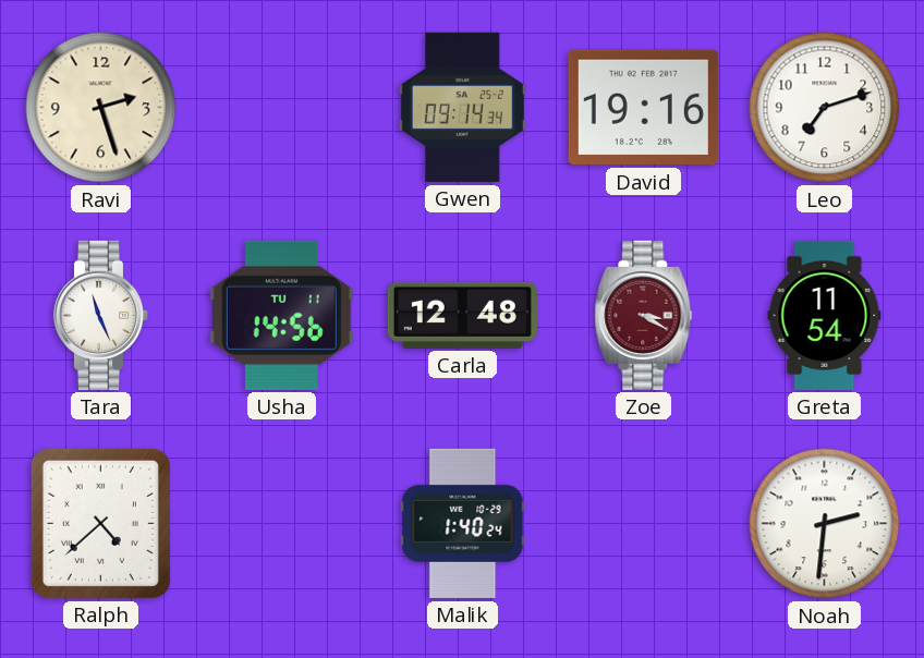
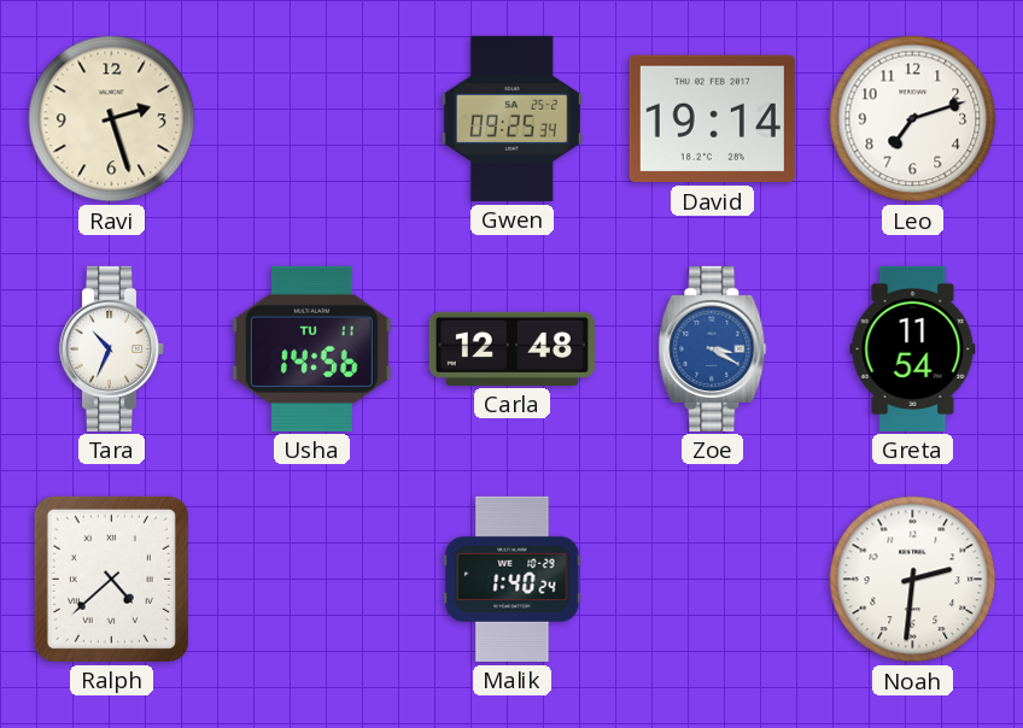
Gwen: 09:14 -> 09:25
David: 19:16 -> 19:14
Tara: 11:26 -> 10:34
Zoe dial: burgundy -> blue
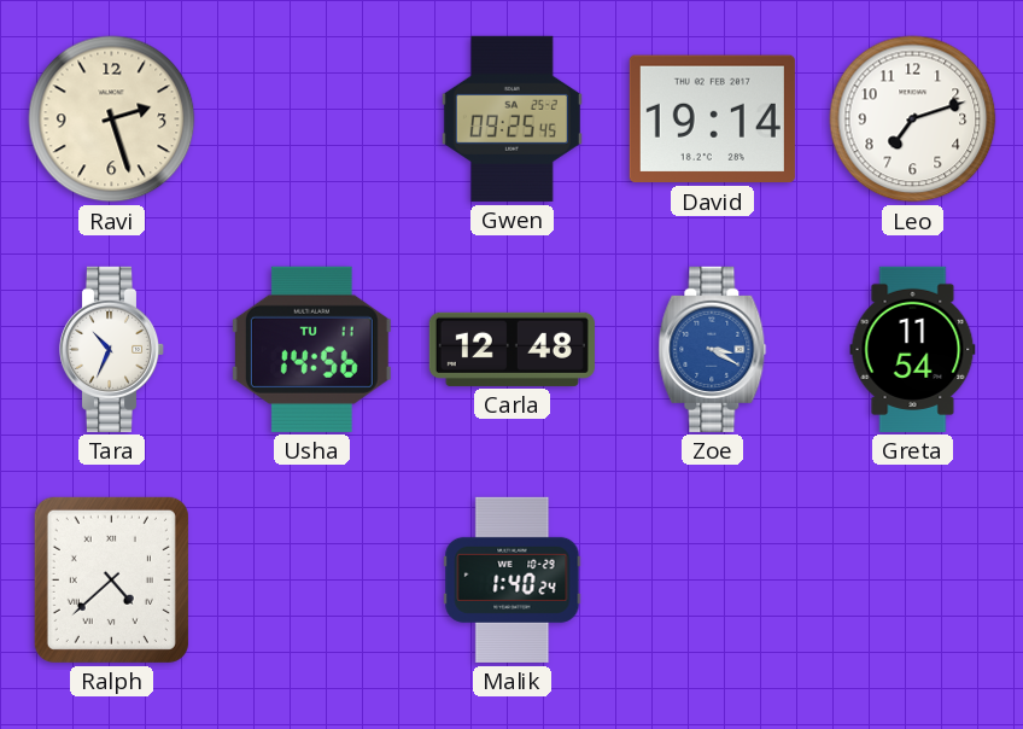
Gwen: 09:25:34 -> 09:25:45
Noah: 2:31 -> none
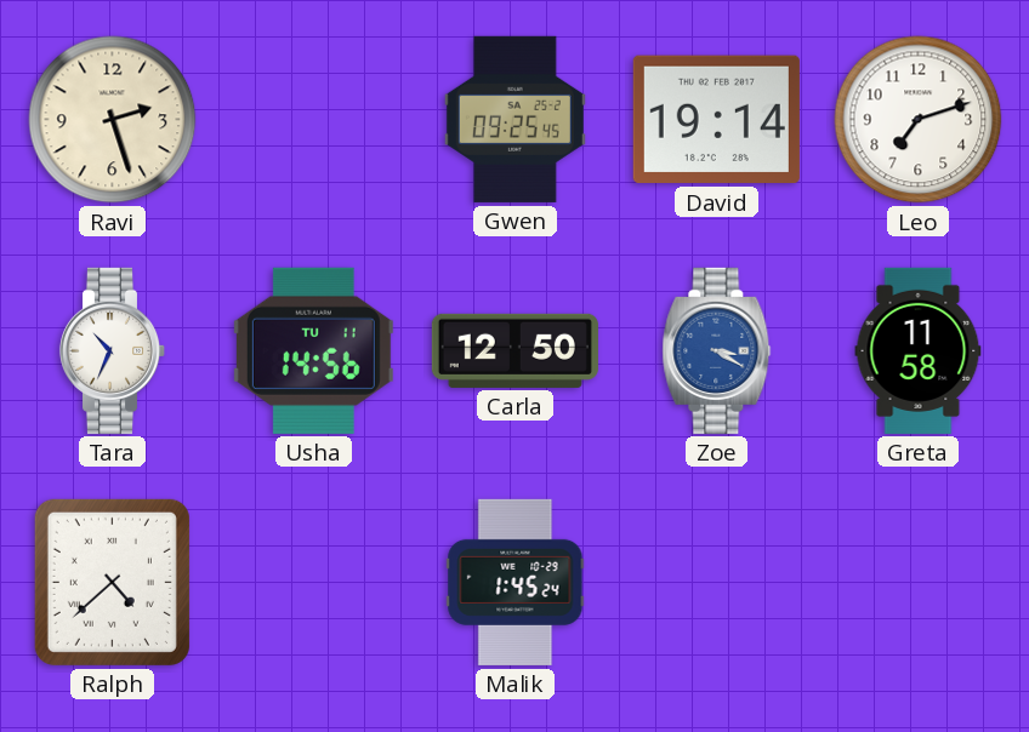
Carla: 12:48 -> 12:50
Greta: 11:54 -> 11:58
Malik: 1:40 -> 1:45
